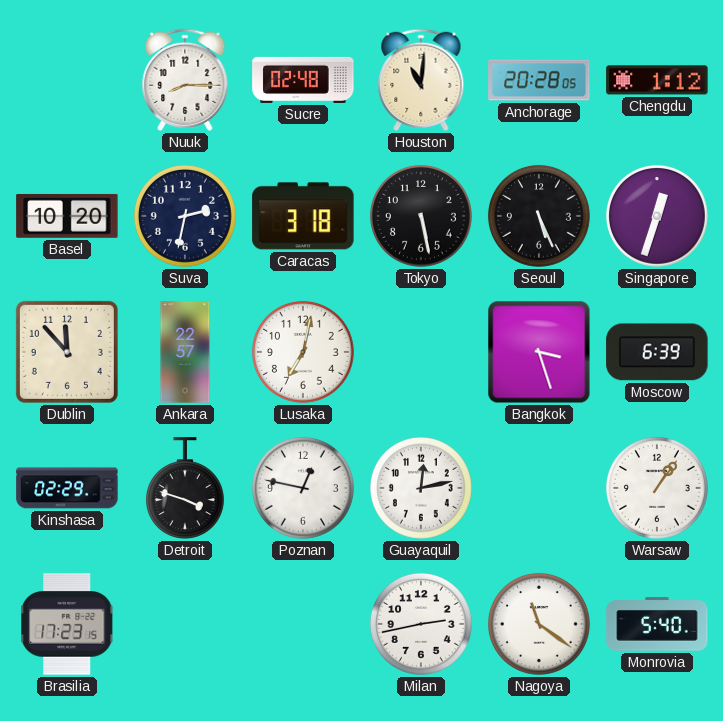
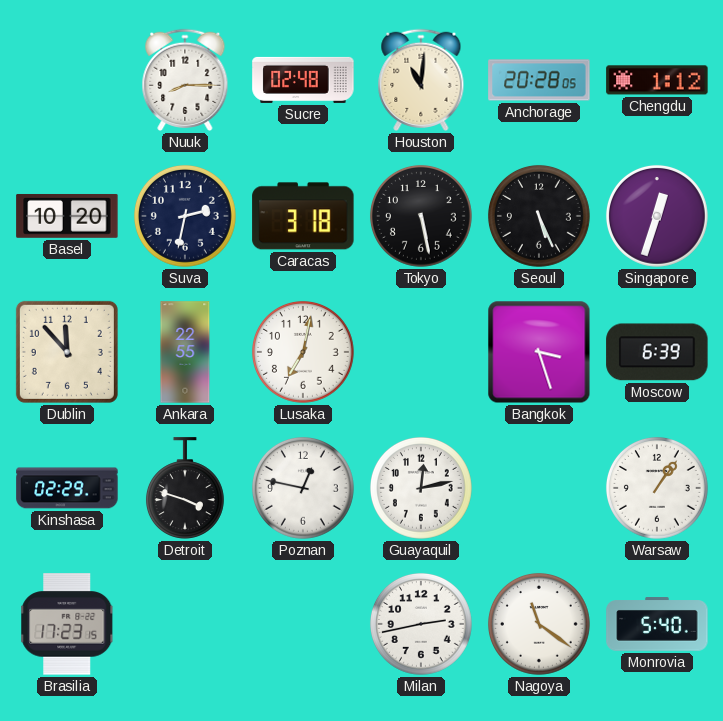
Ankara: 22:57 -> 22:55
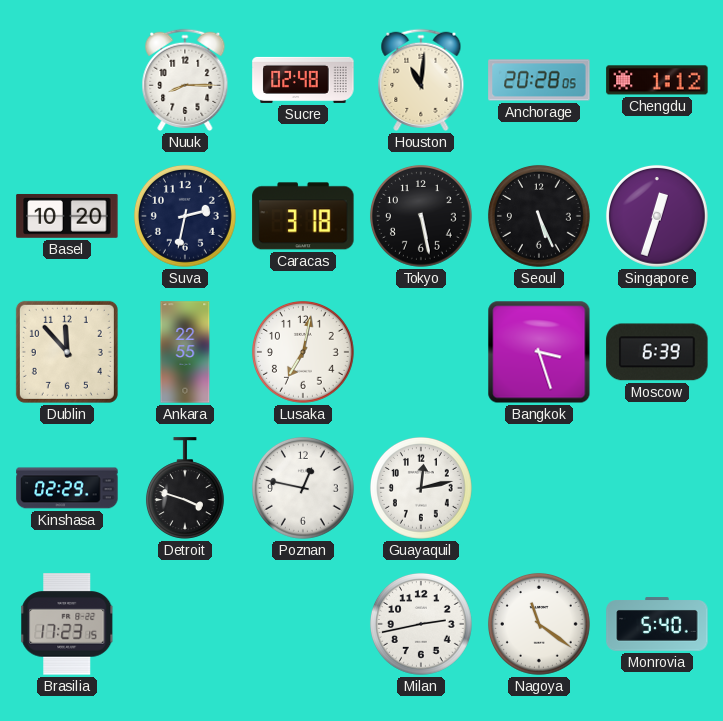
Warsaw: 1:06 -> none
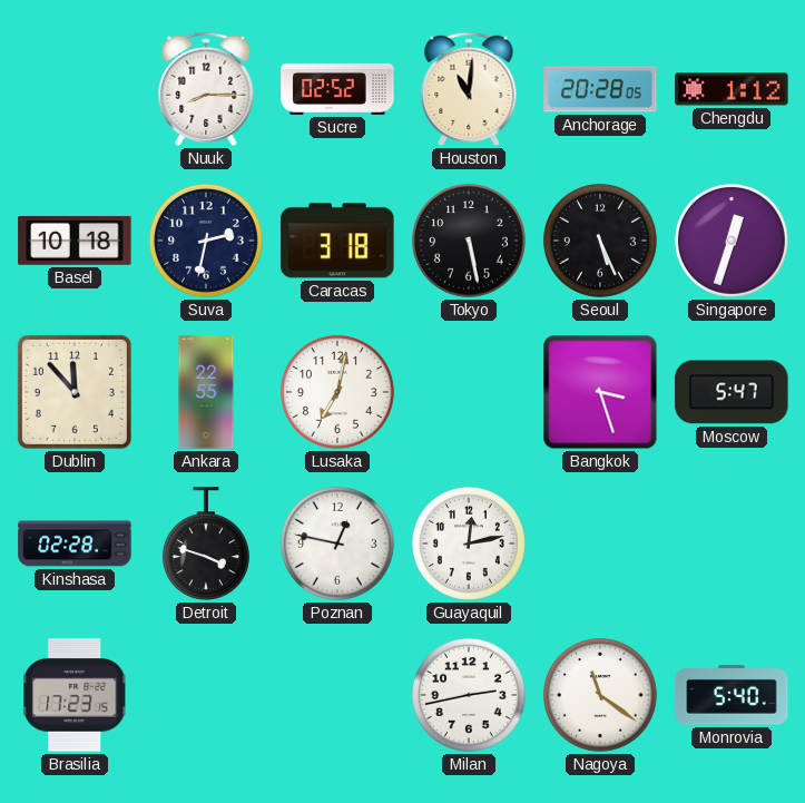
Sucre: 02:48 -> 02:52
Basel: 10:20 -> 10:18
Moscow: 6:39 -> 5:47
Kinshasa: 02:29 -> 02:28
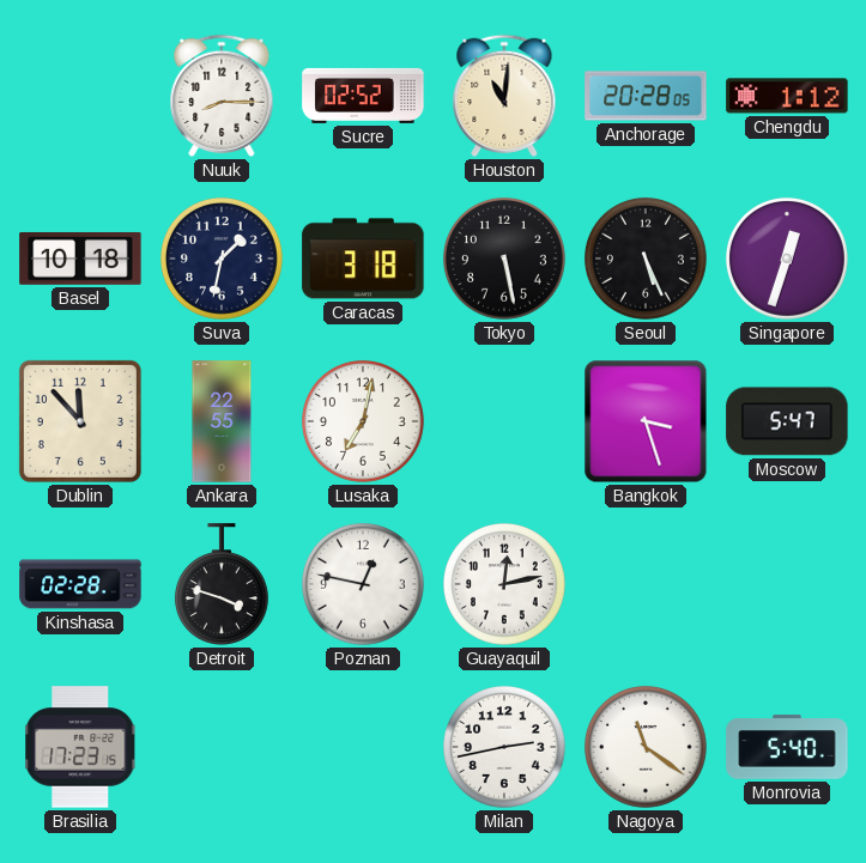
Suva: 2:32 -> 1:32
